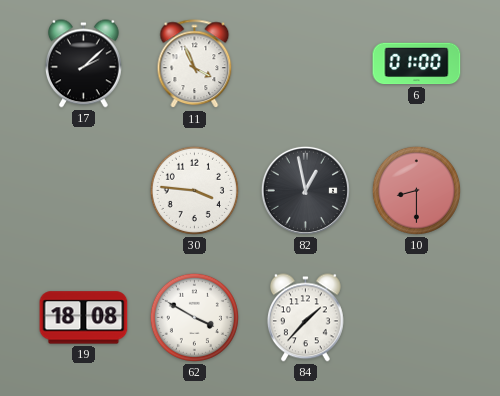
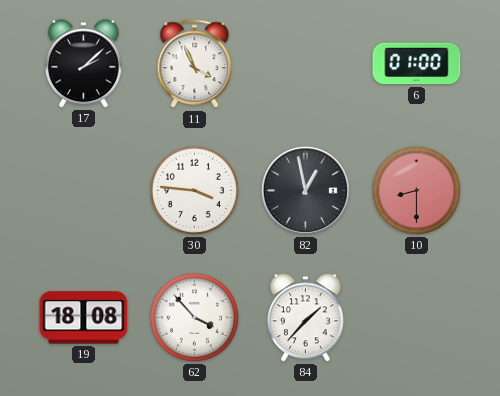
62: 3:50 -> 3:53
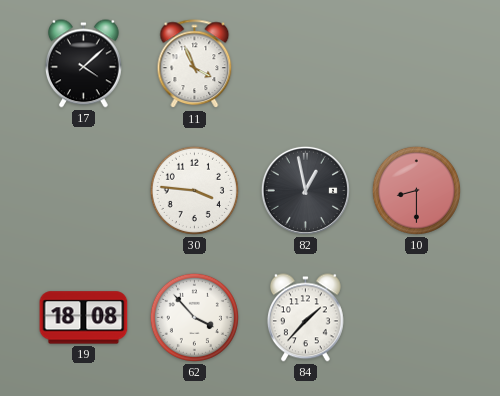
17: 2:08 -> 4:08
6: 01:00 -> none
